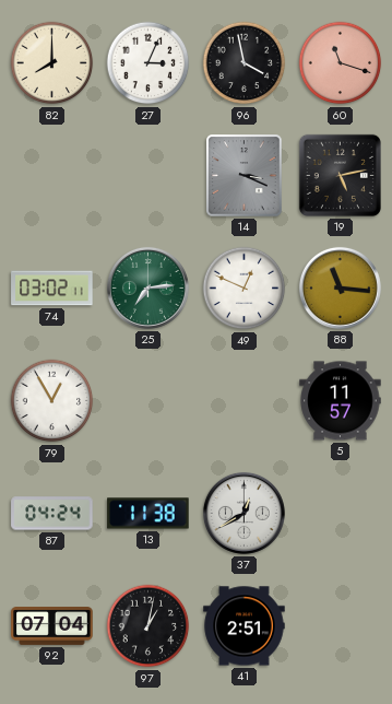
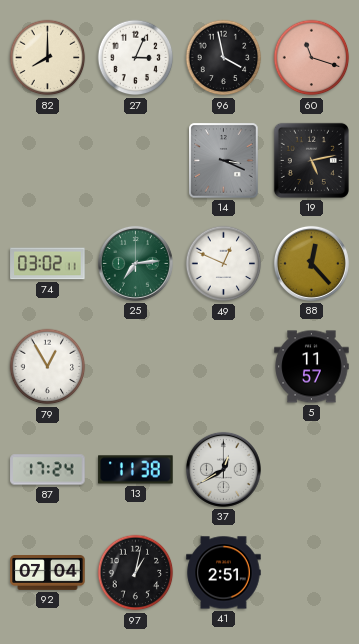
88: 11:16 -> 12:23
87: 04:24 -> 17:24
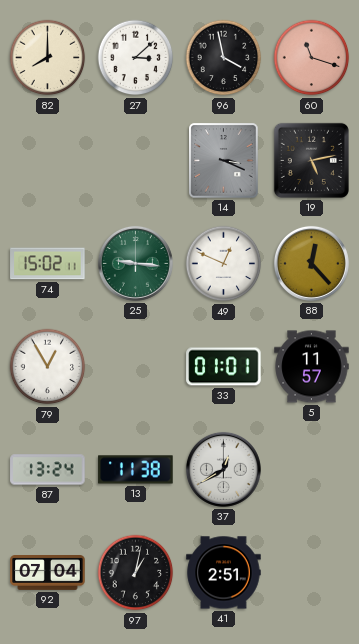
27: 3:04 -> 3:08
74: 03:02 -> 15:02
25: 7:14 -> 9:16
33: none -> 01:01
87: 17:24 -> 13:24
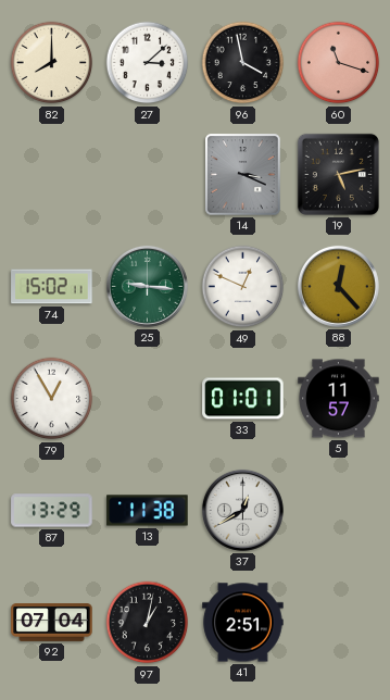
87: 13:24 -> 13:29
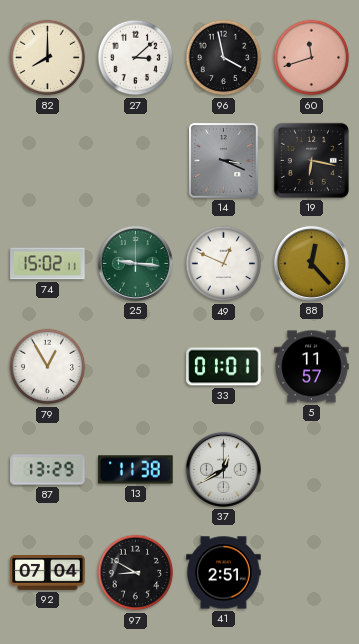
60: 11:18 -> 11:42
19: 5:13 -> 6:17
97: 1:02 -> 8:50
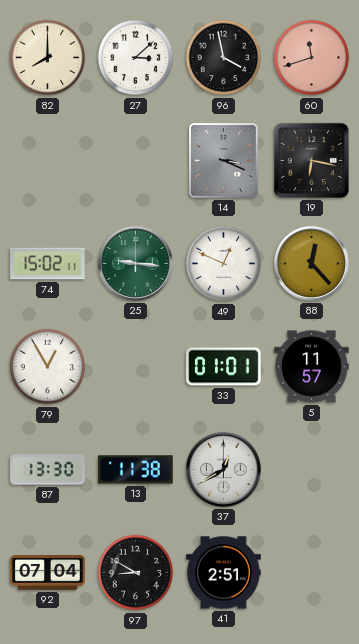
87: 13:29 -> 13:30
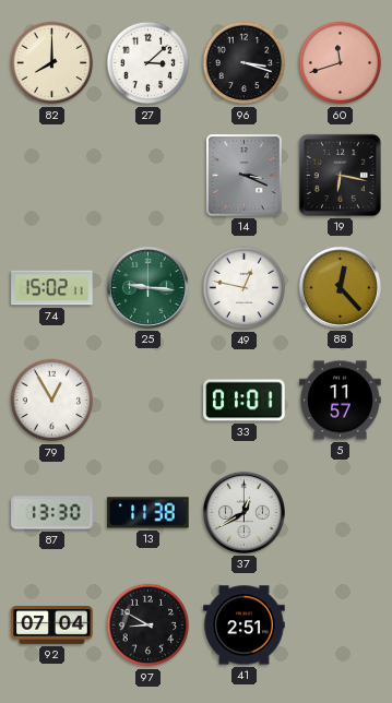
96: 3:58 -> 3:18
49: 12:49 -> 12:47
